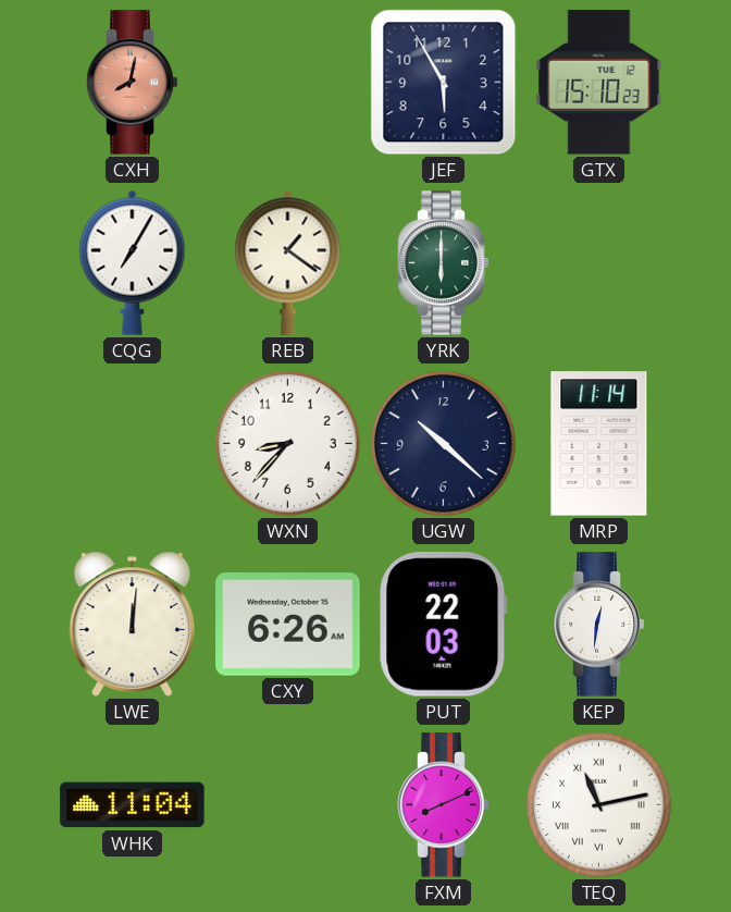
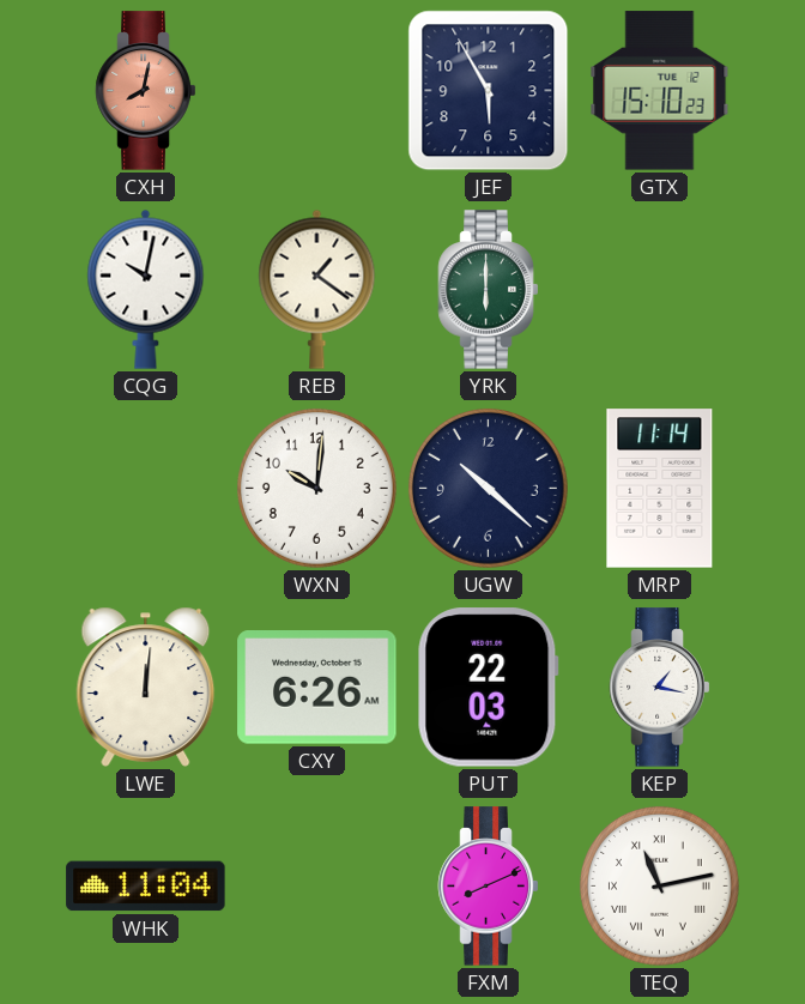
CQG: 7:05 -> 10:02
WXN: 8:37 -> 10:01
KEP: 12:31 -> 1:17
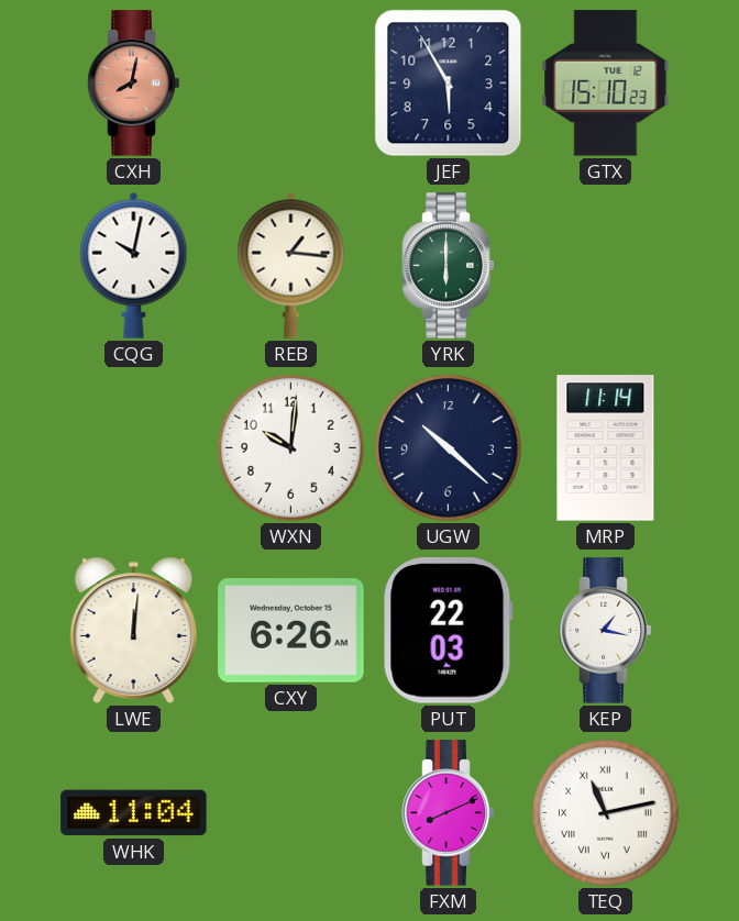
REB: 1:21 -> 1:16
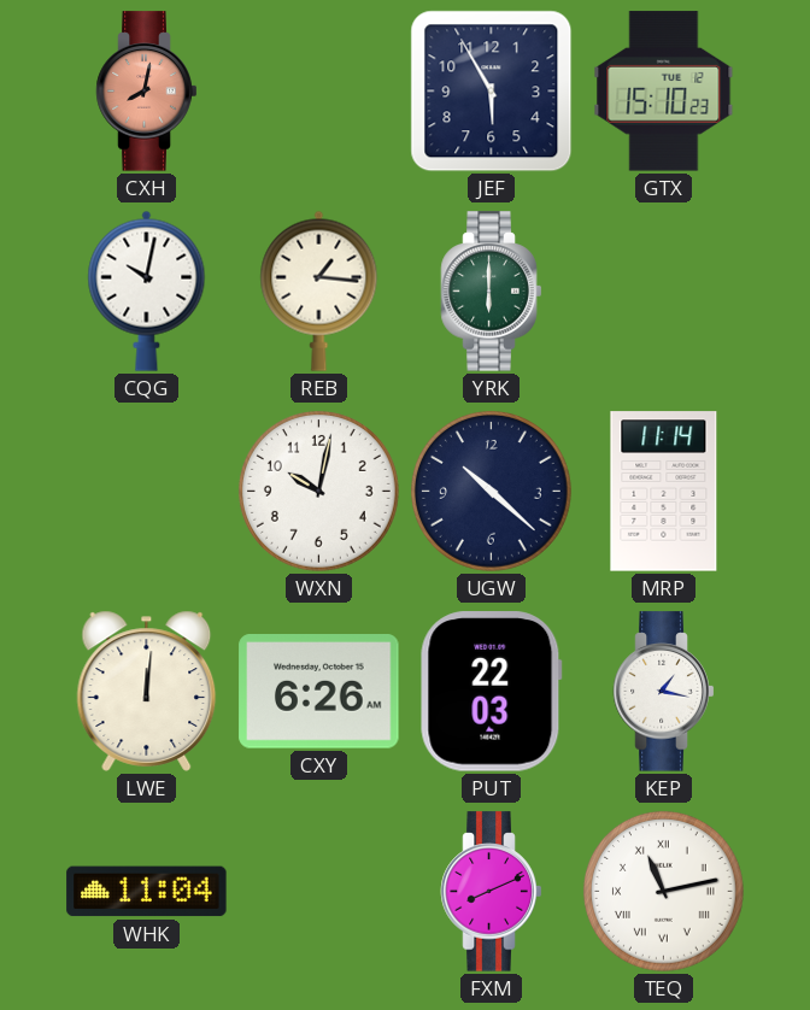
WXN: 10:01 -> 10:02
